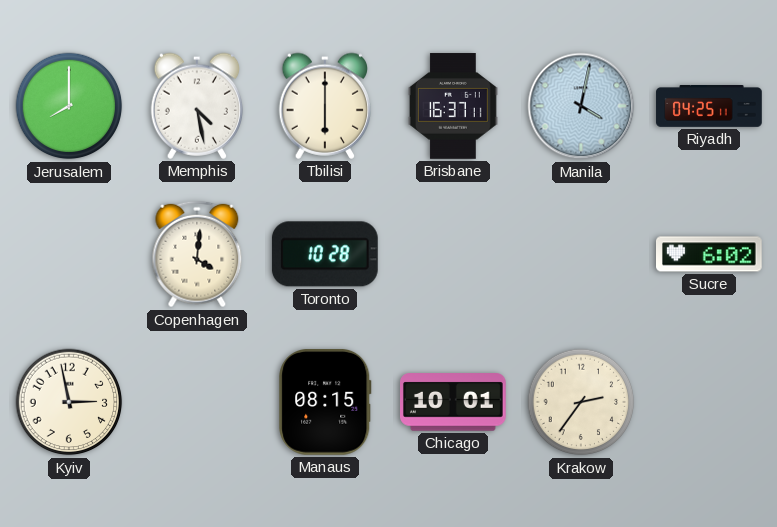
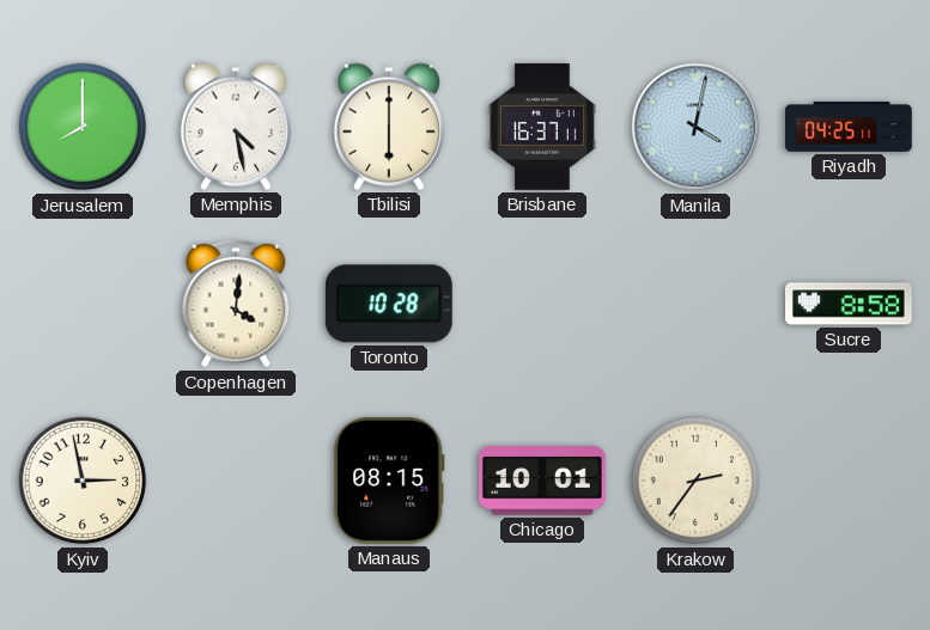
Sucre: 6:02 -> 8:58
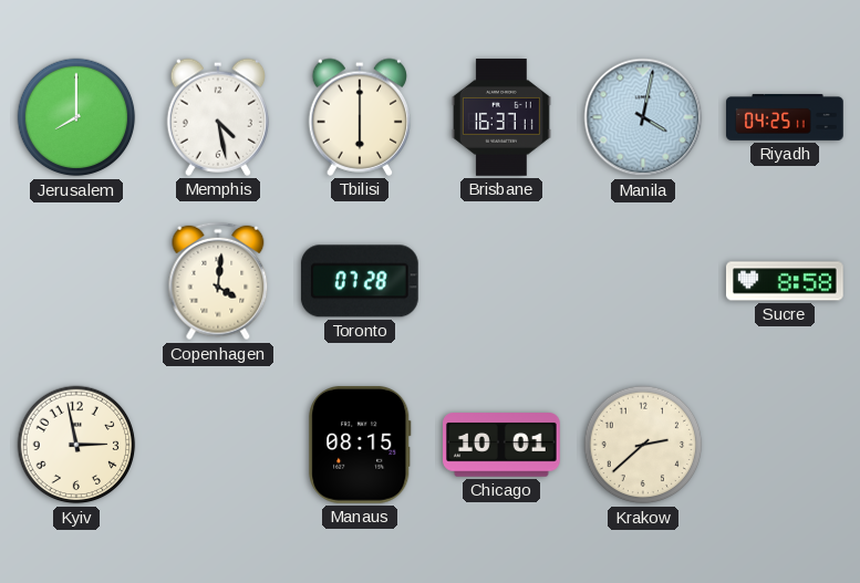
Toronto: 10:28 -> 07:28
Krakow: 2:36 -> 2:38
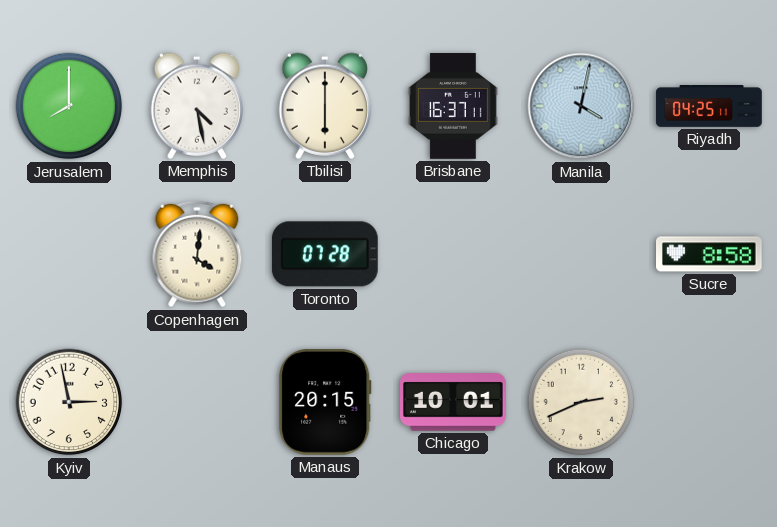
Manaus: 08:15 -> 20:15
Krakow: 2:38 -> 2:41
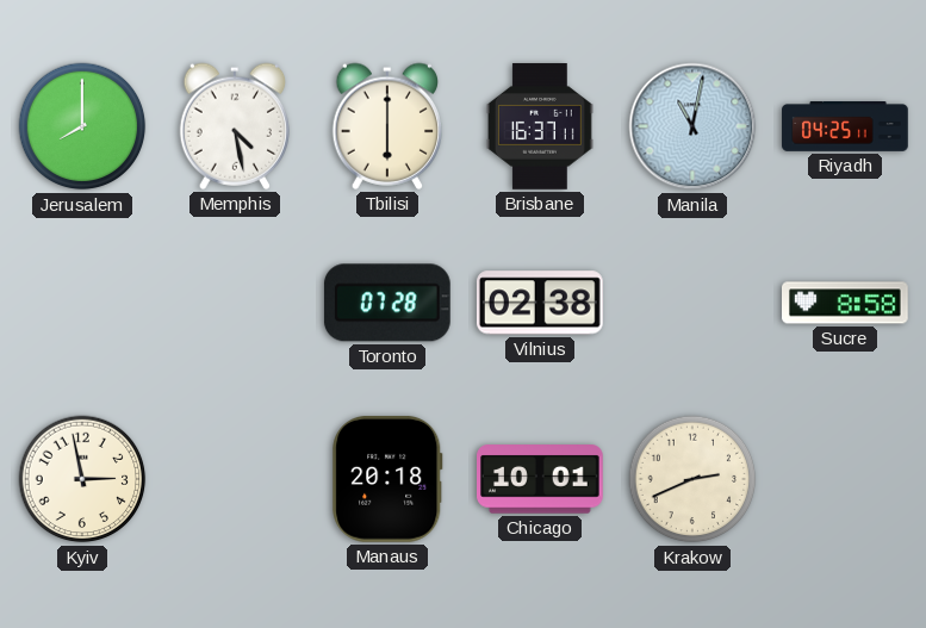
Manila: 4:02 -> 11:02
Copenhagen: 4:01 -> none
Vilnius: none -> 02:38
Manaus: 20:15 -> 20:18
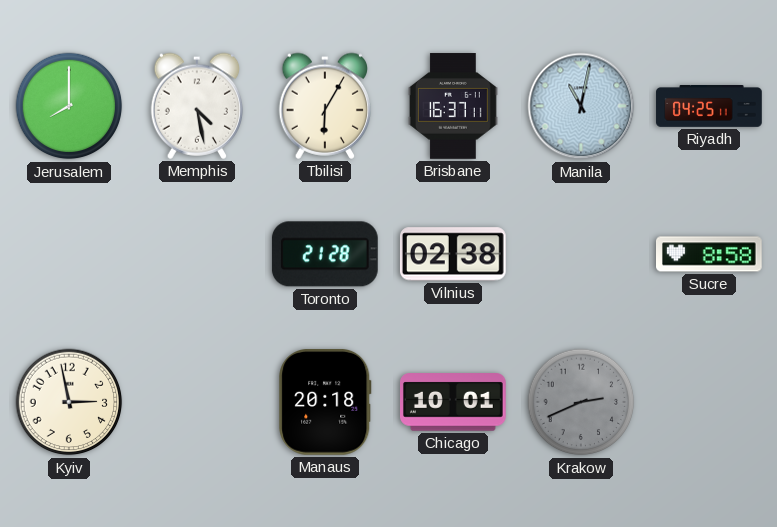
Tbilisi: 6:00 -> 6:05
Toronto: 07:28 -> 21:28
Krakow dial: cream -> grey
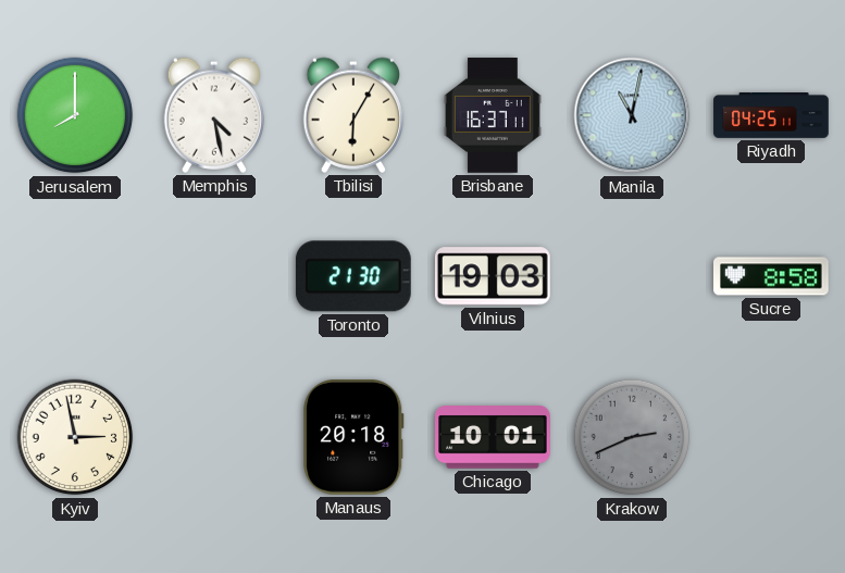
Toronto: 21:28 -> 21:30
Vilnius: 02:38 -> 19:03
